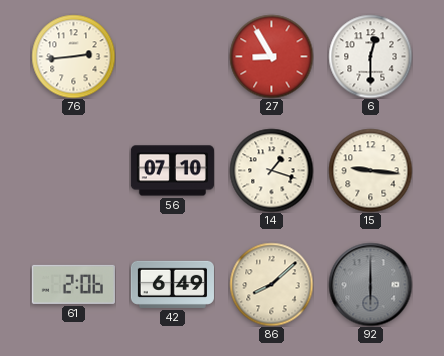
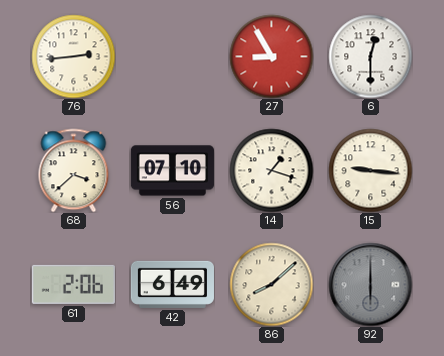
68: none -> 3:38
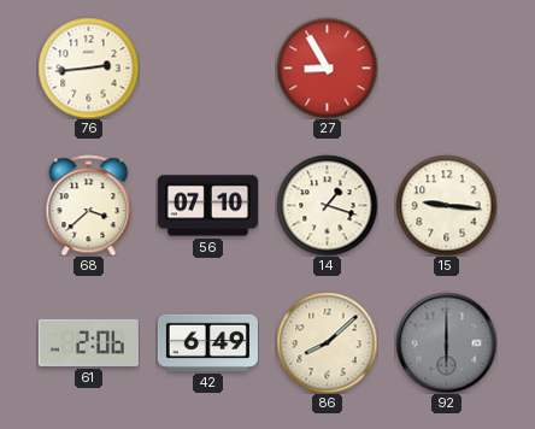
6: 12:30 -> none
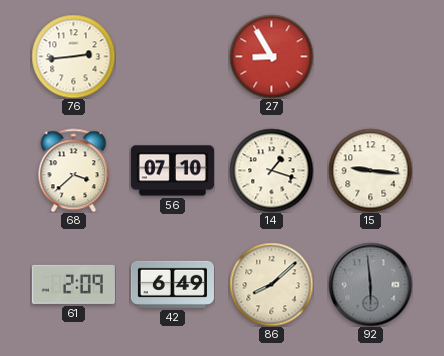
61: 2:06 -> 2:09
92: 6:00 -> 5:59
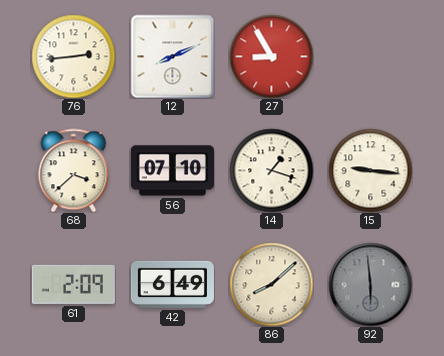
12: none -> 8:11
